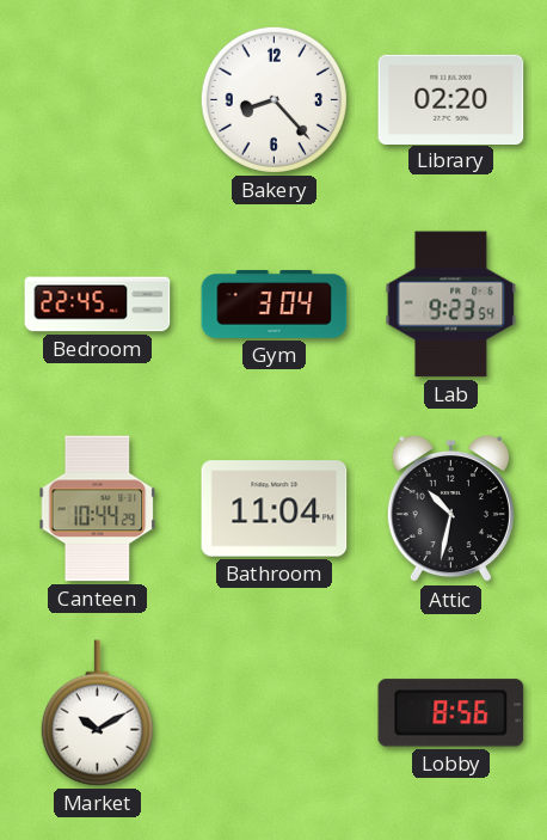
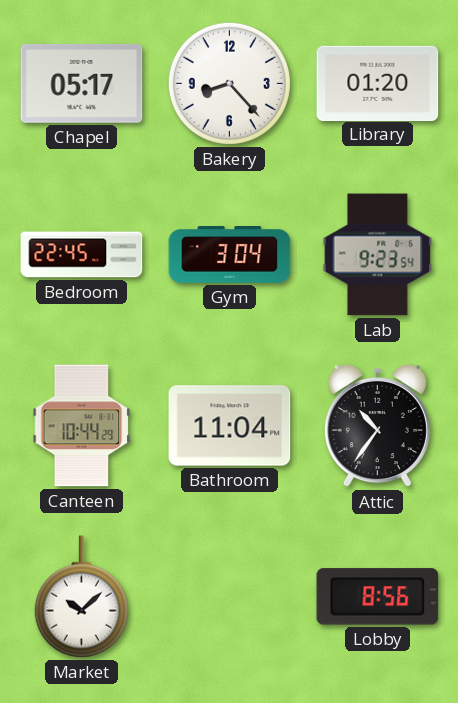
Chapel: none -> 05:17
Library: 02:20 -> 01:20
Attic: 10:32 -> 10:36
Market: 10:10 -> 10:08
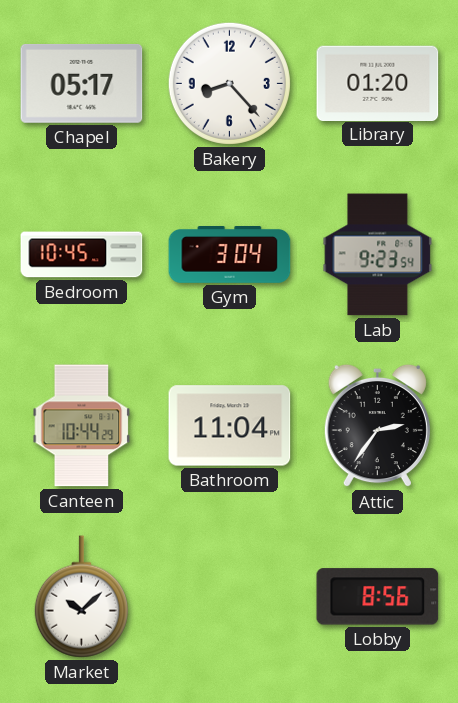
Bedroom: 22:45 -> 10:45
Attic: 10:36 -> 2:36
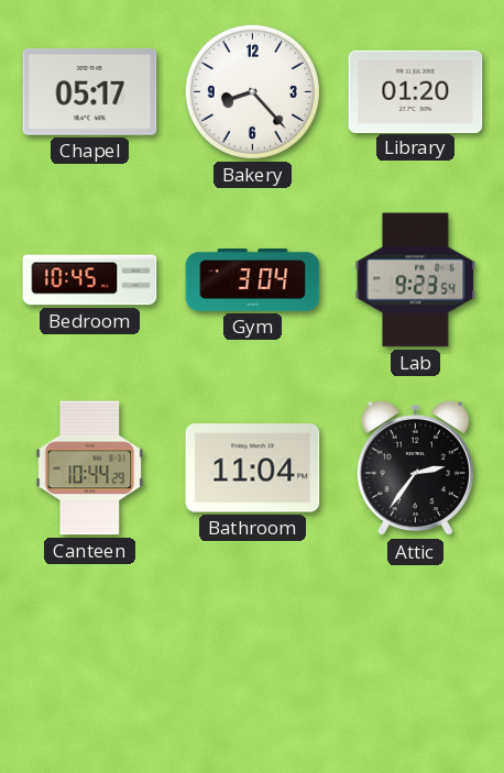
Market: 10:08 -> none
Lobby: 8:56 -> none
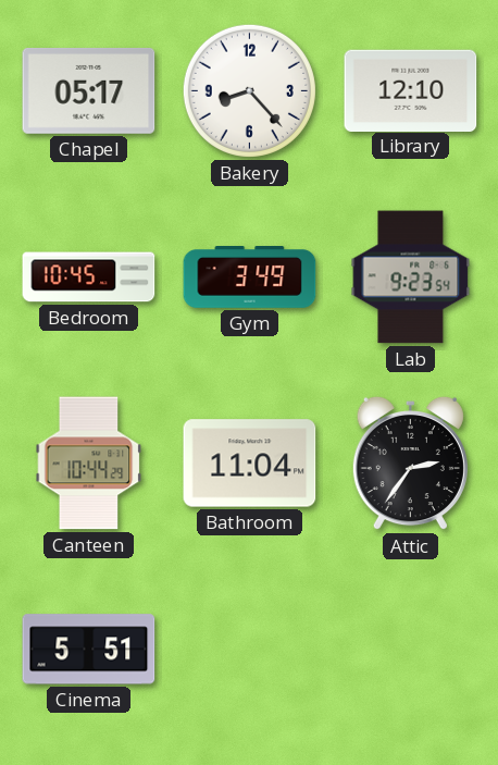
Library: 01:20 -> 12:10
Gym: 3:04 -> 3:49
Cinema: none -> 5:51
